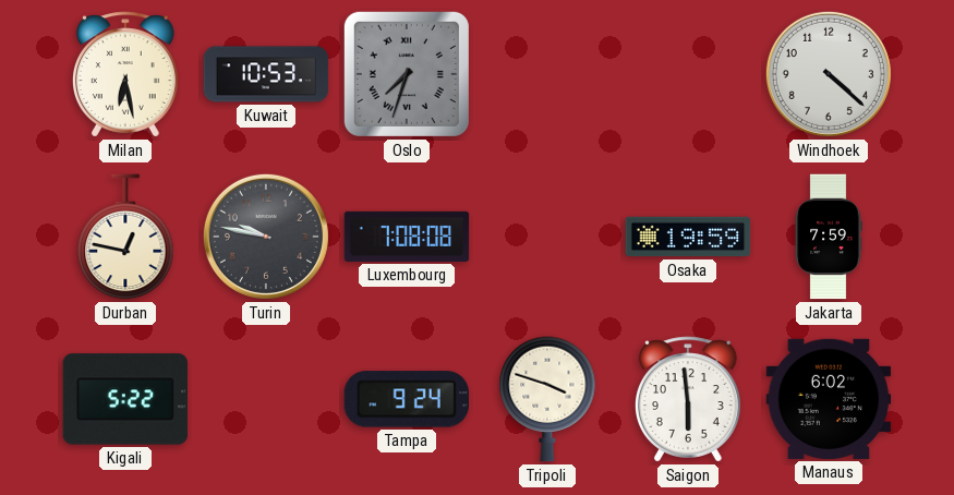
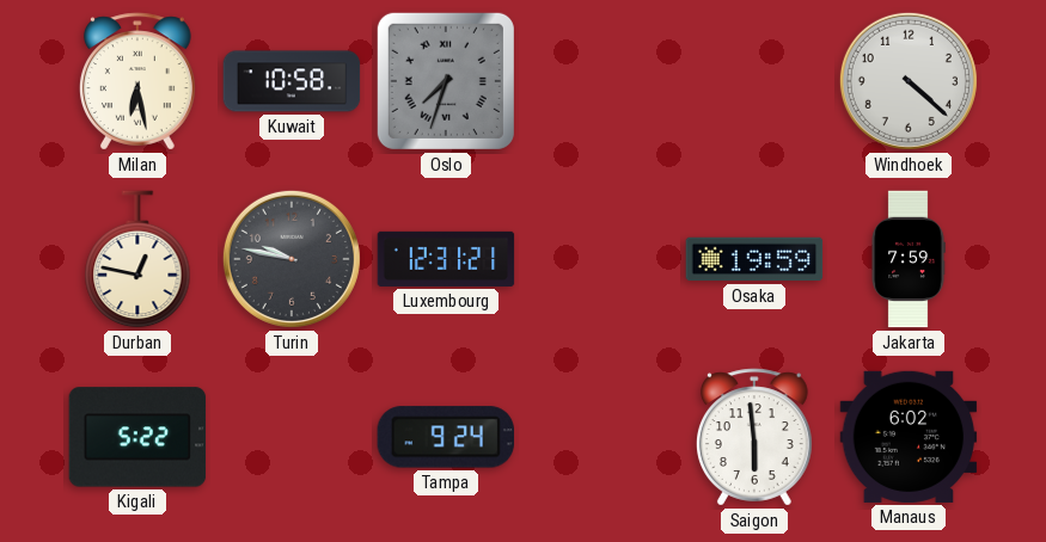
Kuwait: 10:53 -> 10:58
Luxembourg: 7:08 -> 12:31
Tripoli: 3:48 -> none
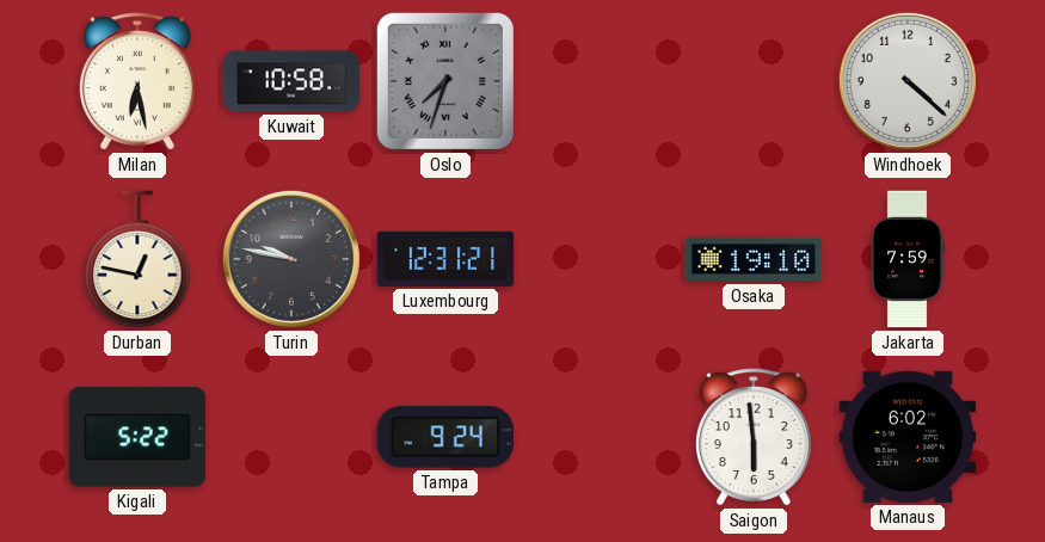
Osaka: 19:59 -> 19:10
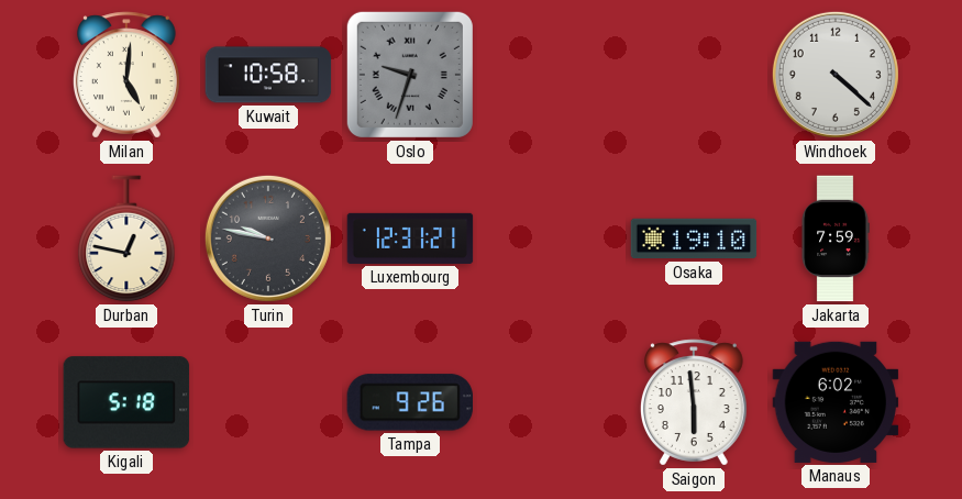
Milan: 6:28 -> 5:01
Oslo: 7:33 -> 9:33
Kigali: 5:22 -> 5:18
Tampa: 9:24 -> 9:26
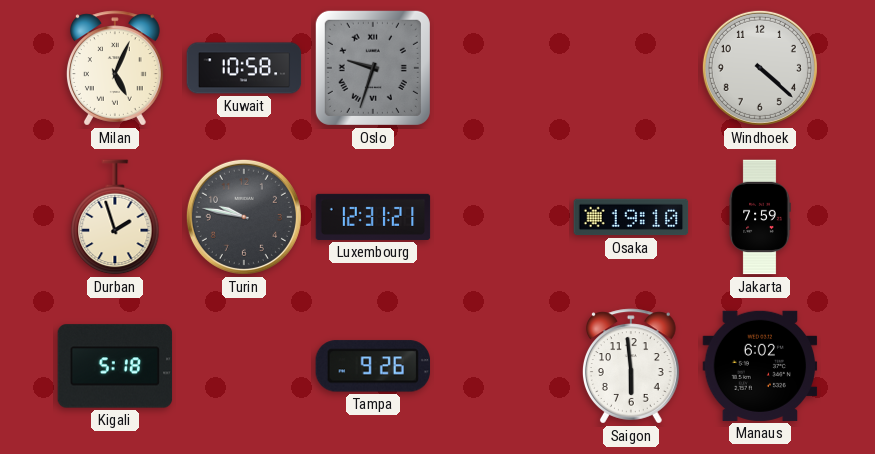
Milan: 5:01 -> 5:04
Durban: 12:47 -> 1:57
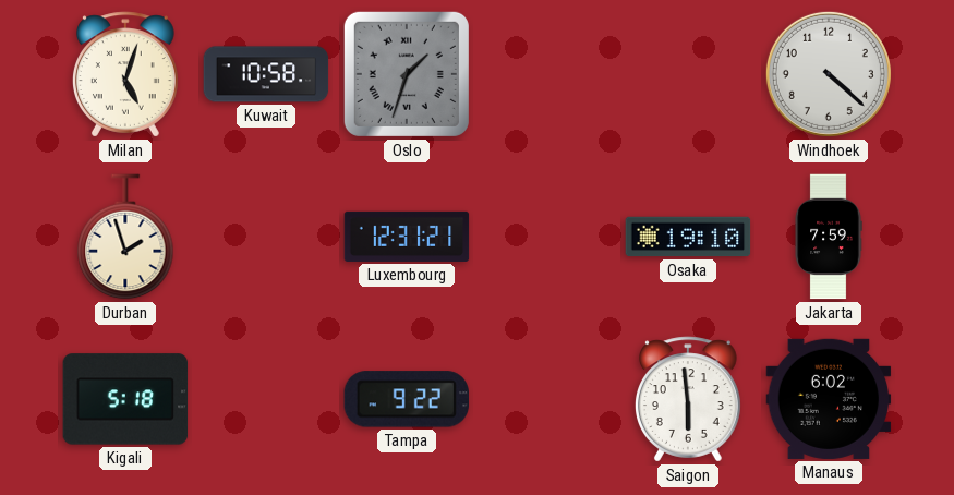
Milan: 5:04 -> 5:03
Oslo: 9:33 -> 1:33
Turin: 9:47 -> none
Tampa: 9:26 -> 9:22
